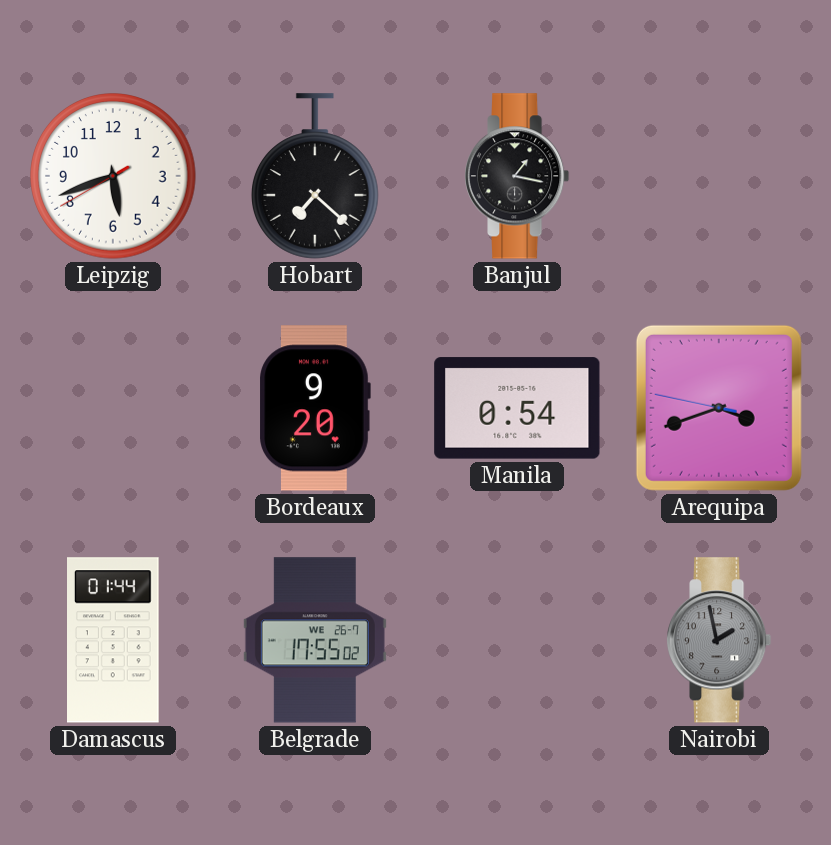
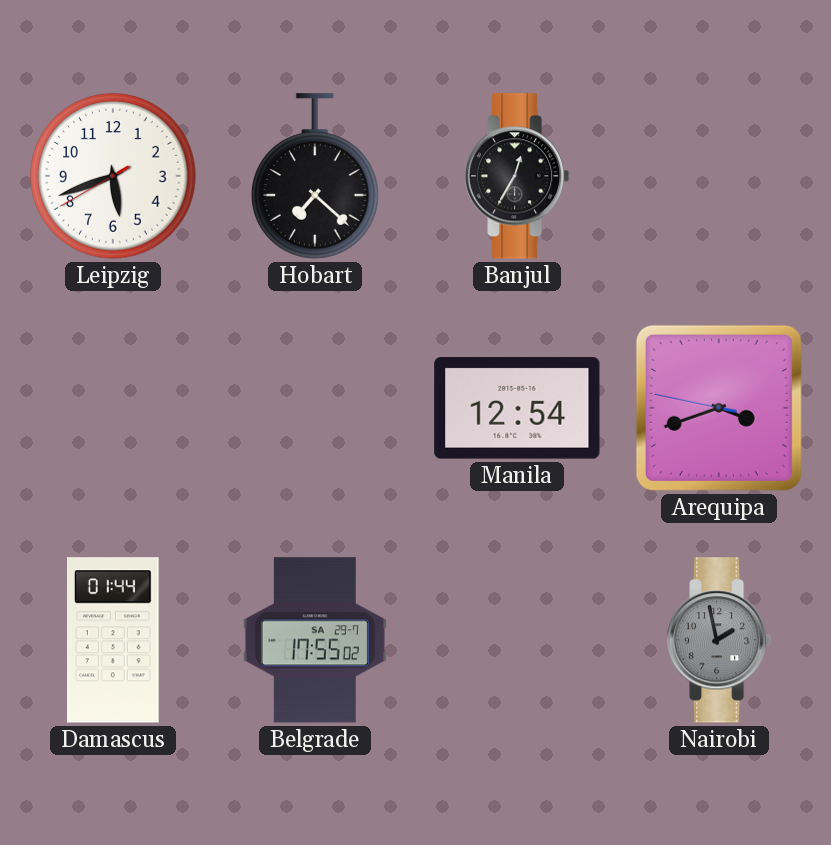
Banjul: 1:17 -> 12:35
Bordeaux: 9:20 -> none
Manila: 0:54 -> 12:54
Belgrade date: WE 26-7 -> SA 29-7
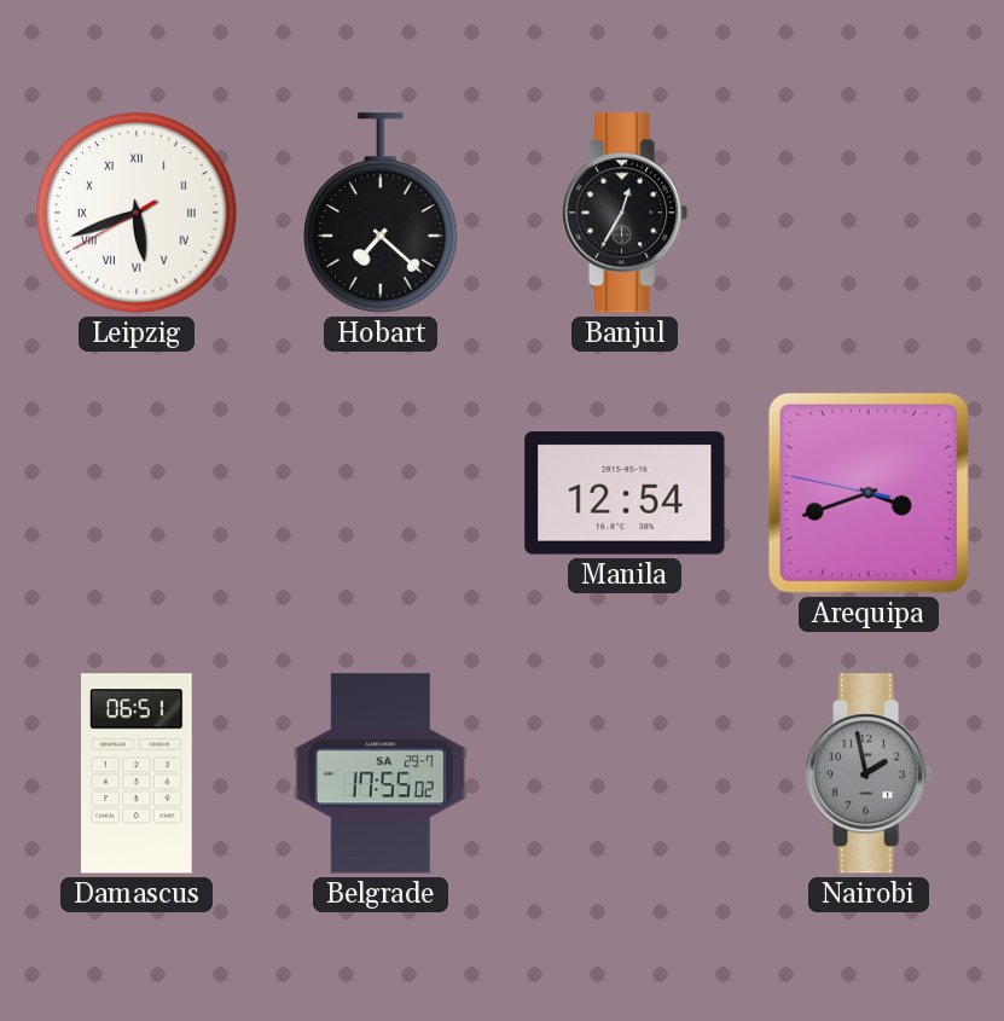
Leipzig numerals: Arabic -> Roman
Damascus: 01:44 -> 06:51
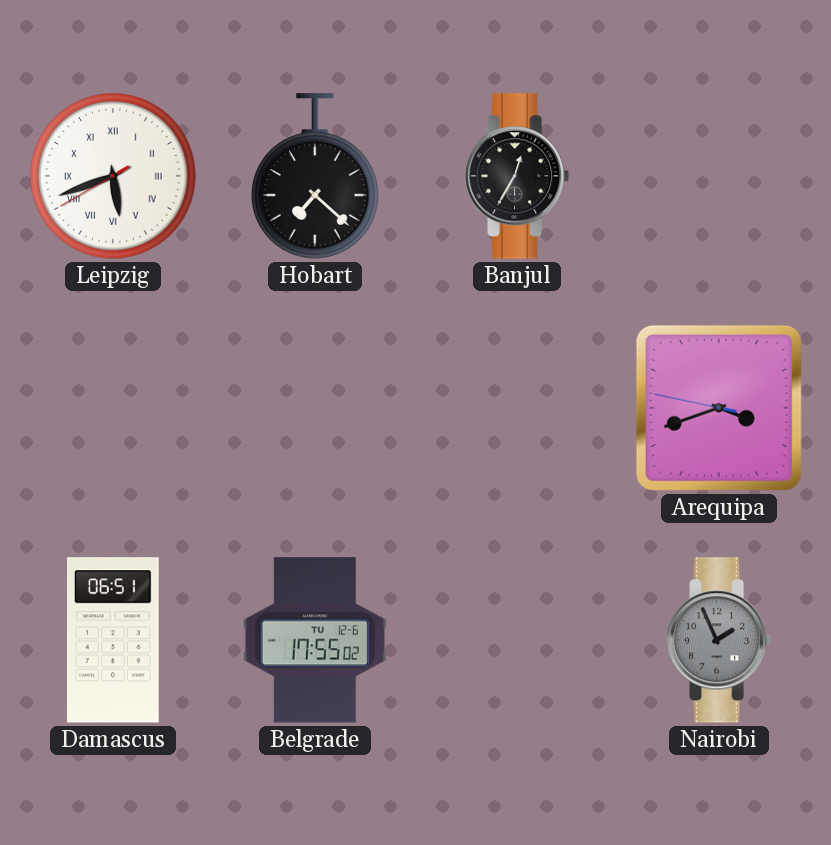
Manila: 12:54 -> none
Belgrade date: SA 29-7 -> TU 12-6
Nairobi: 1:58 -> 1:56
